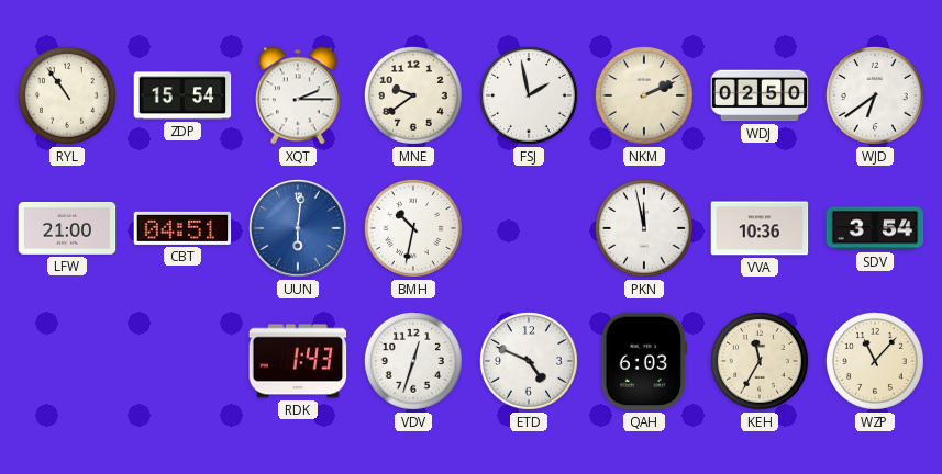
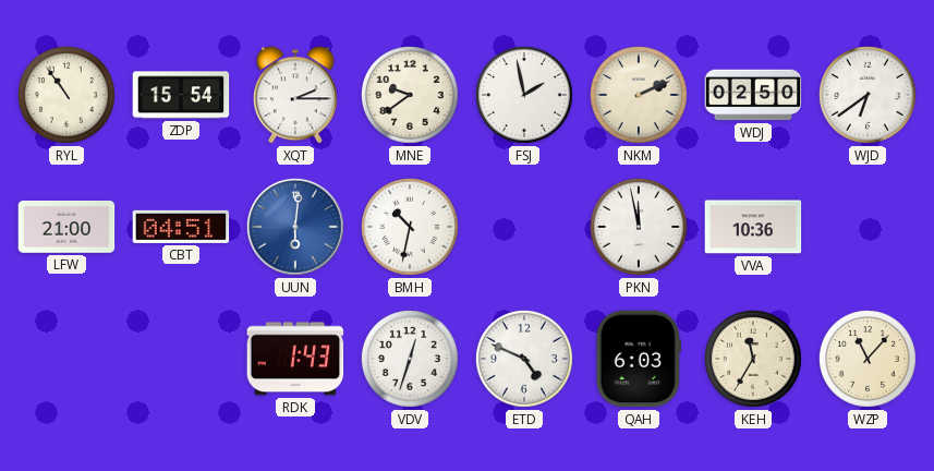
SDV: 3:54 -> none
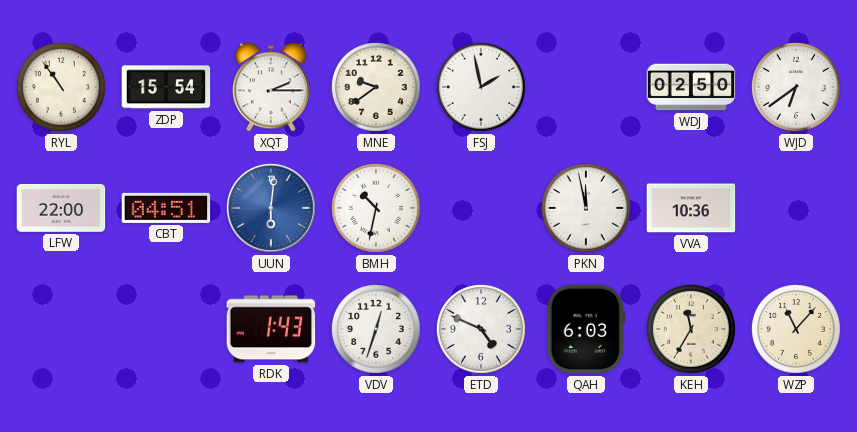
NKM: 2:11 -> none
LFW: 21:00 -> 22:00
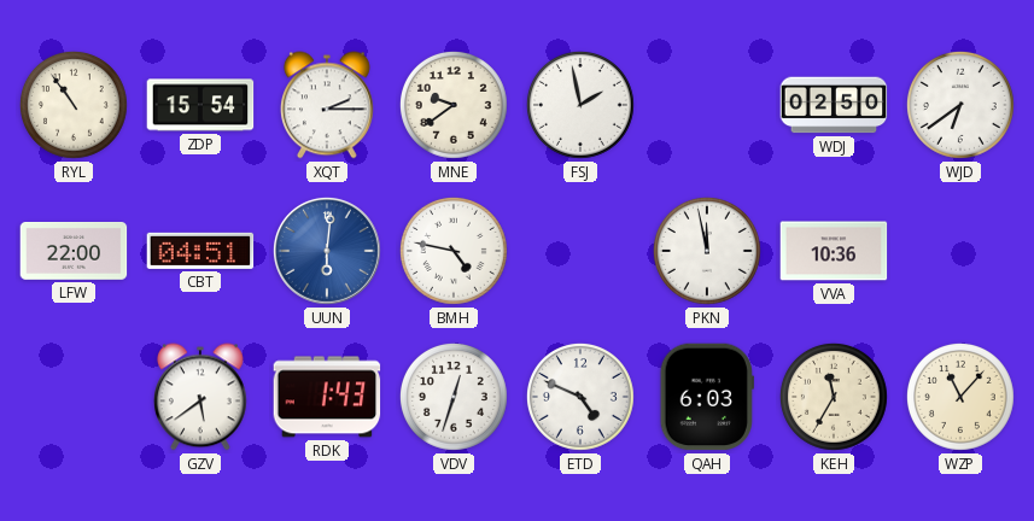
BMH: 10:32 -> 4:47
GZV: none -> 5:39
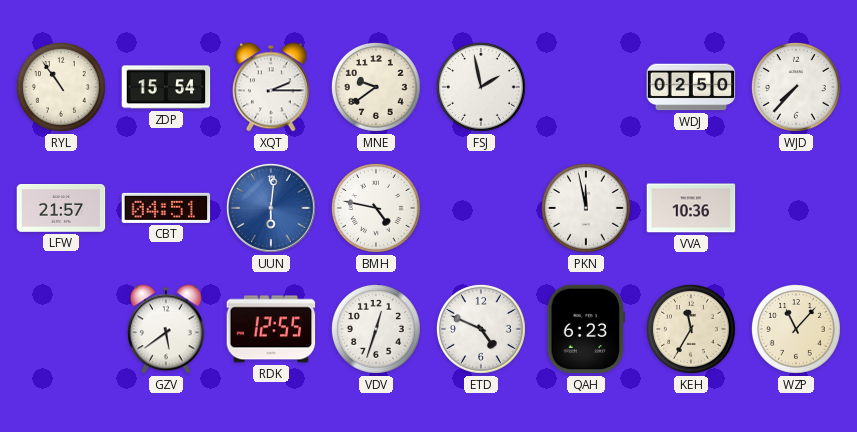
WJD: 6:39 -> 7:37
LFW: 22:00 -> 21:57
RDK: 1:43 -> 12:55
QAH: 6:03 -> 6:23
